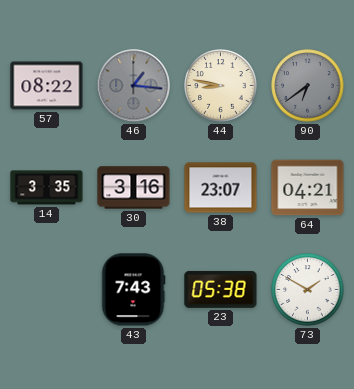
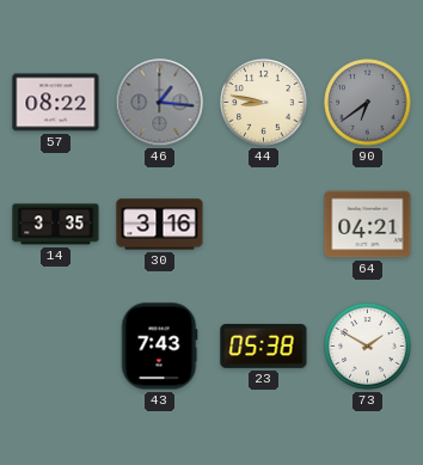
38: 23:07 -> none
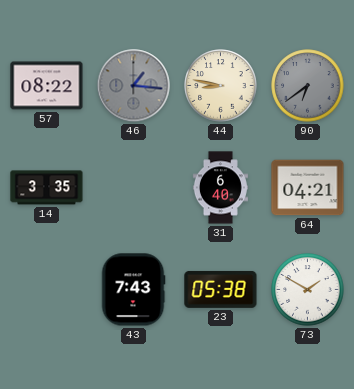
30: 3:16 -> none
31: none -> 6:40
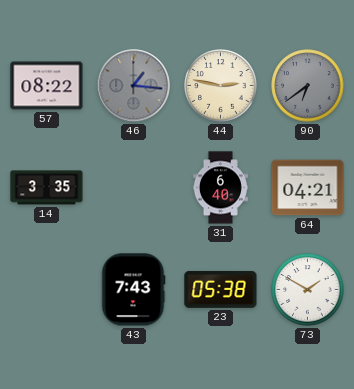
44: 8:47 -> 2:47
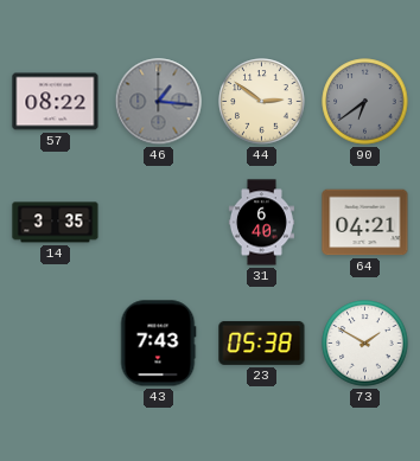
44: 2:47 -> 2:51
